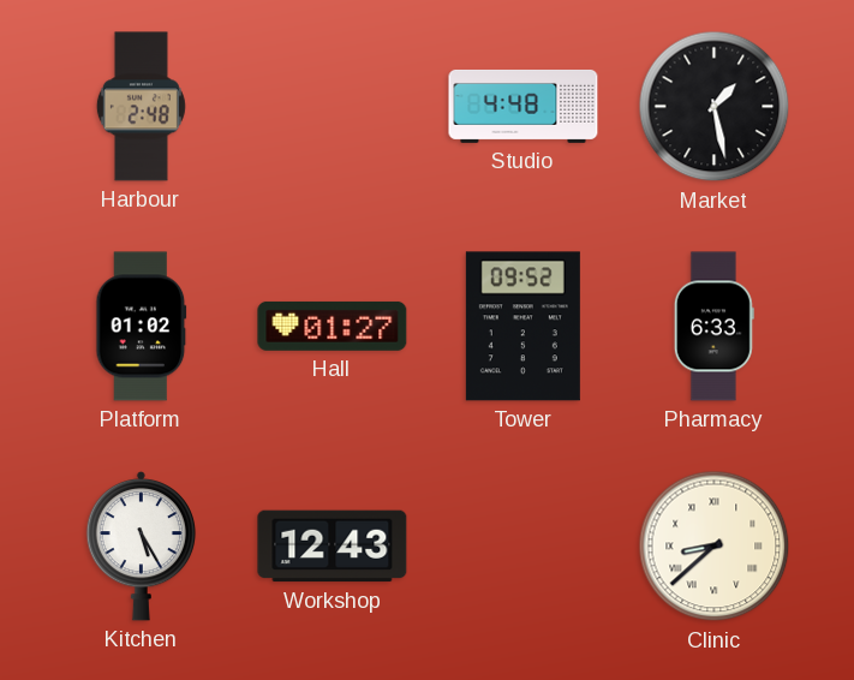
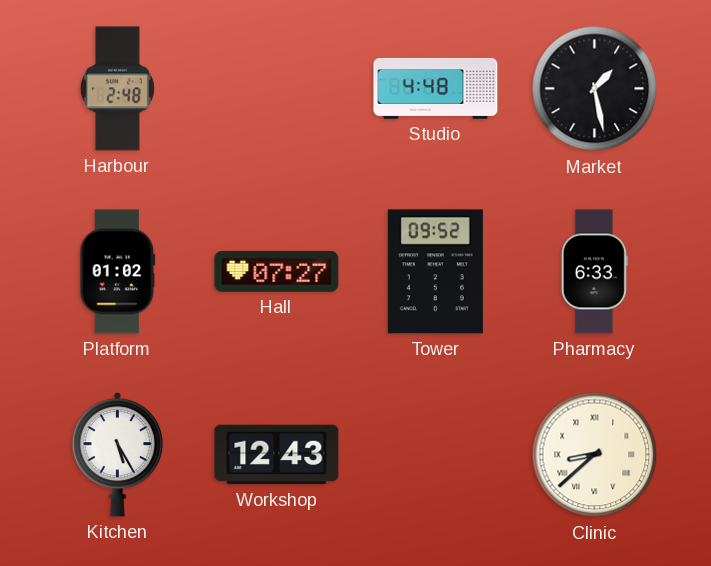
Hall: 01:27 -> 07:27
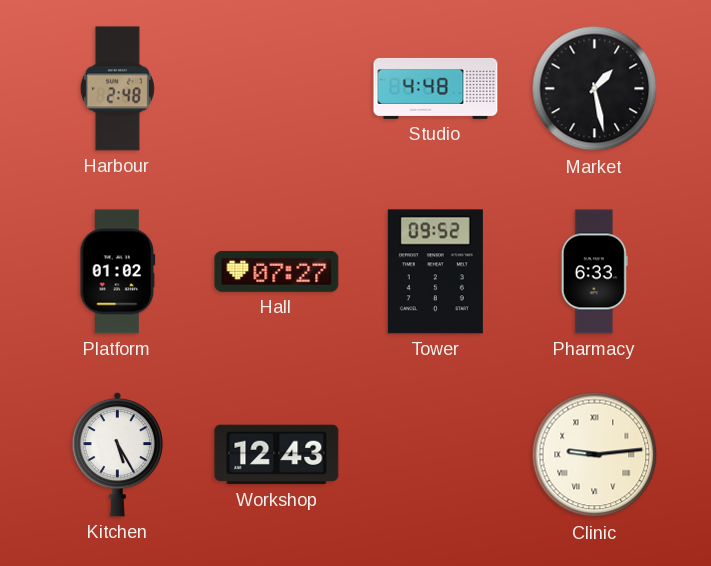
Clinic: 8:38 -> 9:14
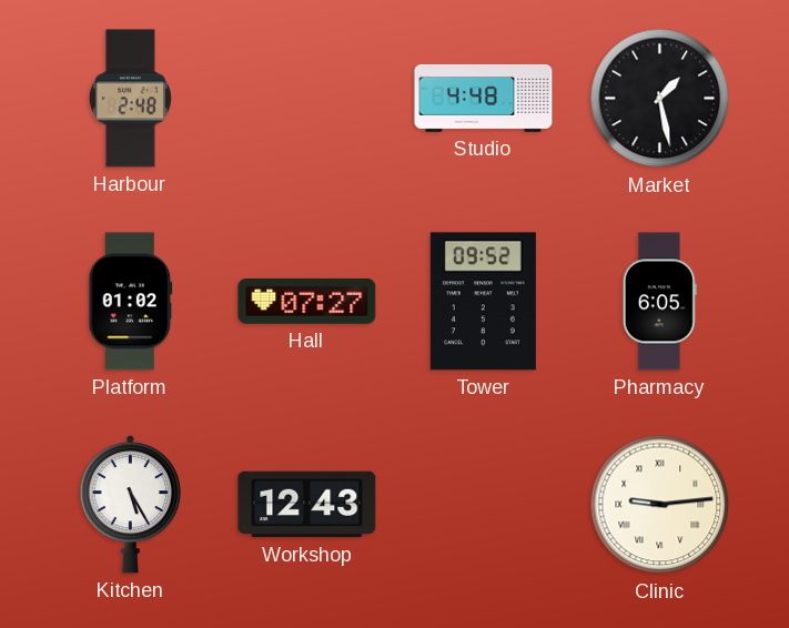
Pharmacy: 6:33 -> 6:05
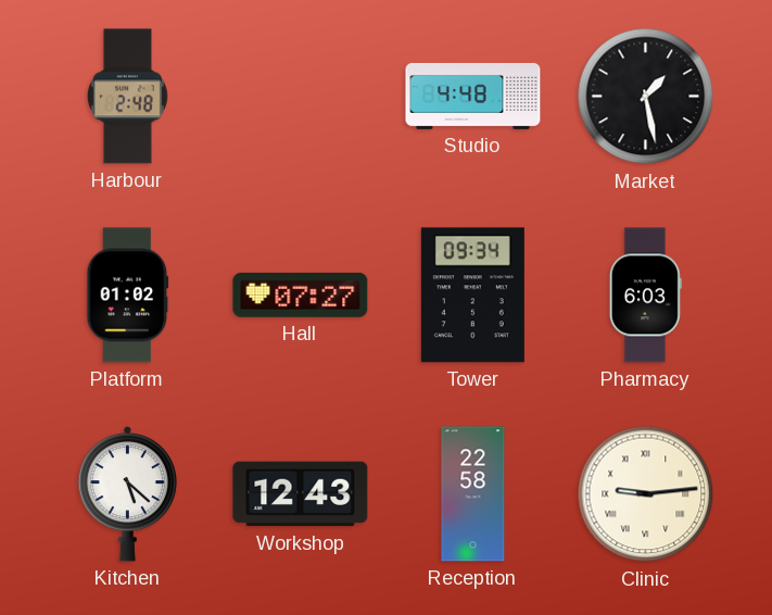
Tower: 09:52 -> 09:34
Pharmacy: 6:05 -> 6:03
Kitchen: 5:25 -> 5:22
Reception: none -> 22:58
